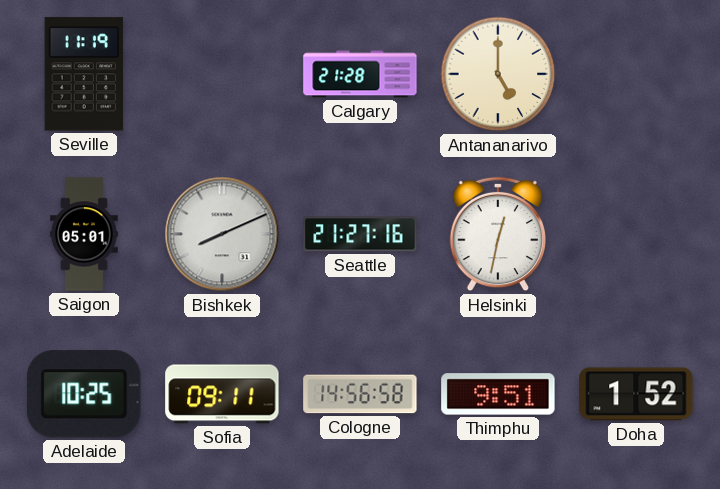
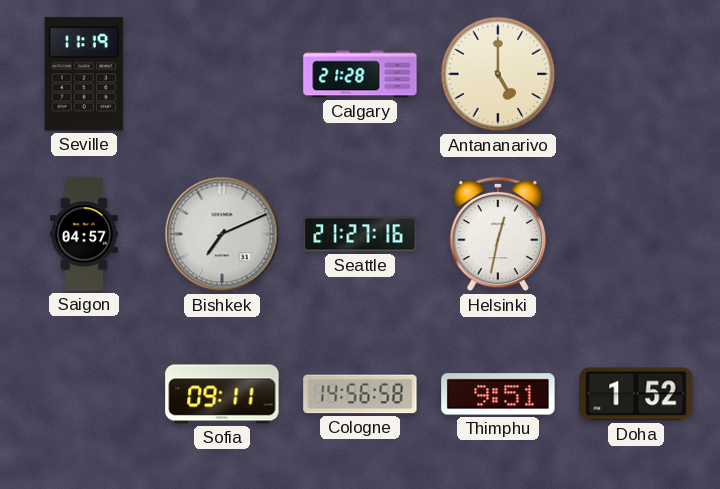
Saigon: 05:01 -> 04:57
Bishkek: 8:11 -> 7:11
Adelaide: 10:25 -> none
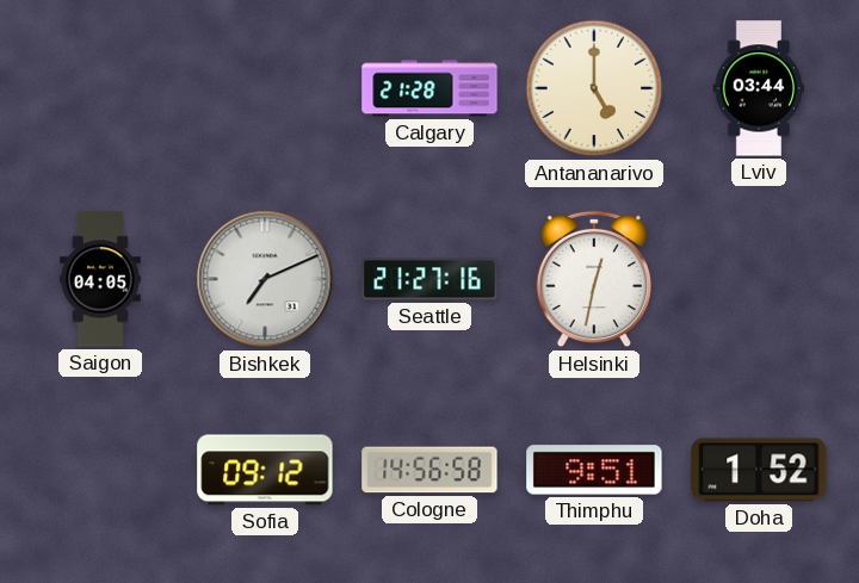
Seville: 11:19 -> none
Lviv: none -> 03:44
Saigon: 04:57 -> 04:05
Sofia: 09:11 -> 09:12
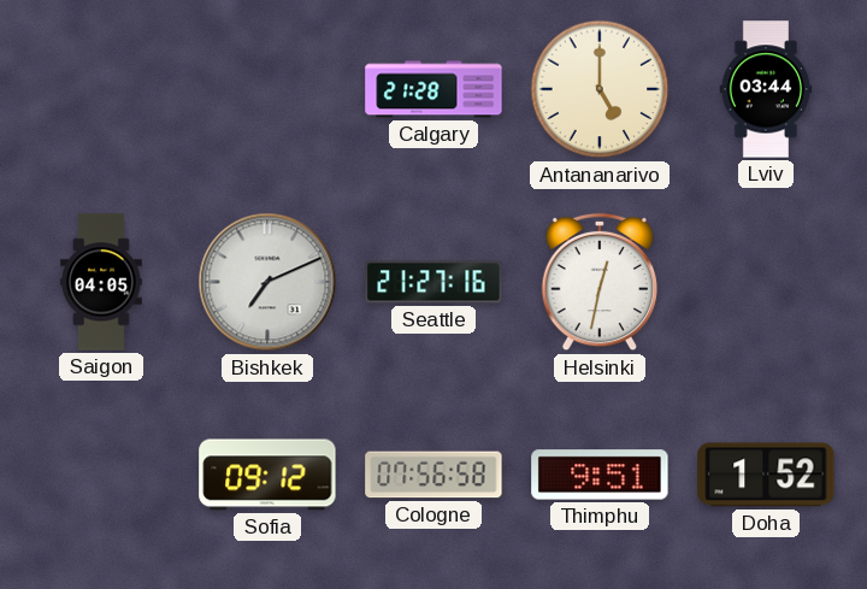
Cologne: 14:56 -> 07:56
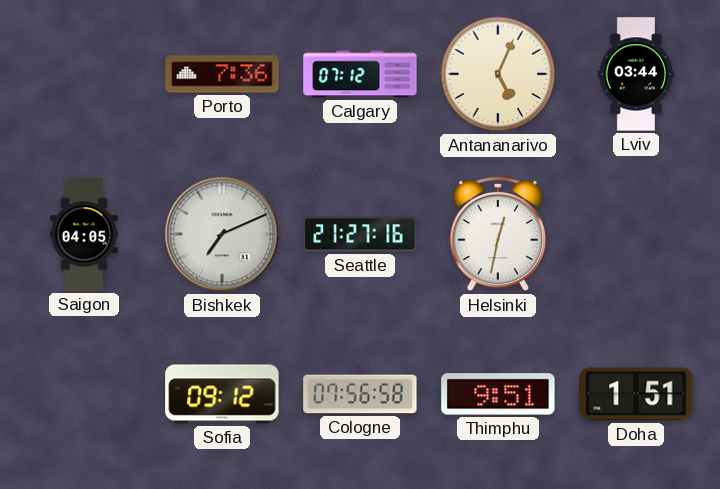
Porto: none -> 7:36
Calgary: 21:28 -> 07:12
Antananarivo: 5:00 -> 5:04
Doha: 1:52 -> 1:51
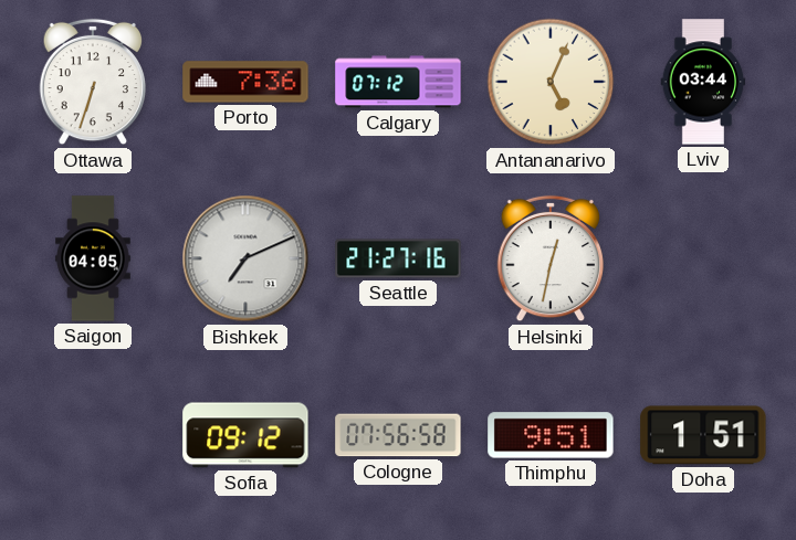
Ottawa: none -> 6:33
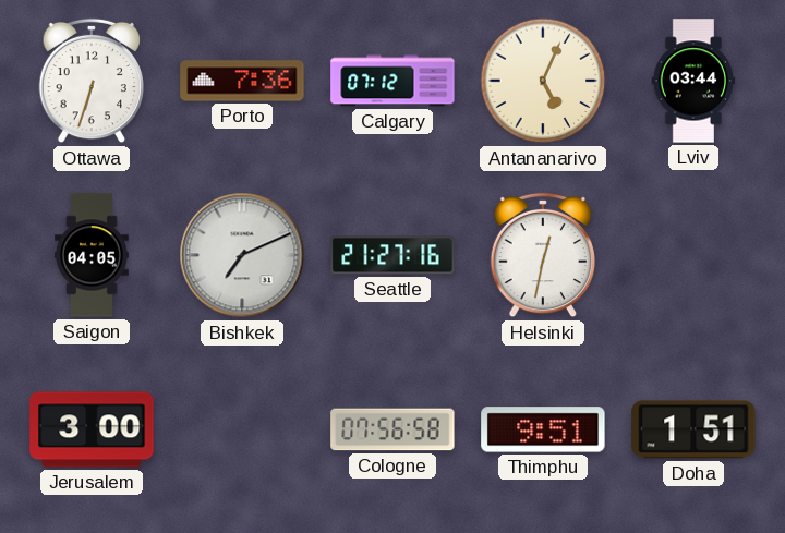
Jerusalem: none -> 3:00
Sofia: 09:12 -> none
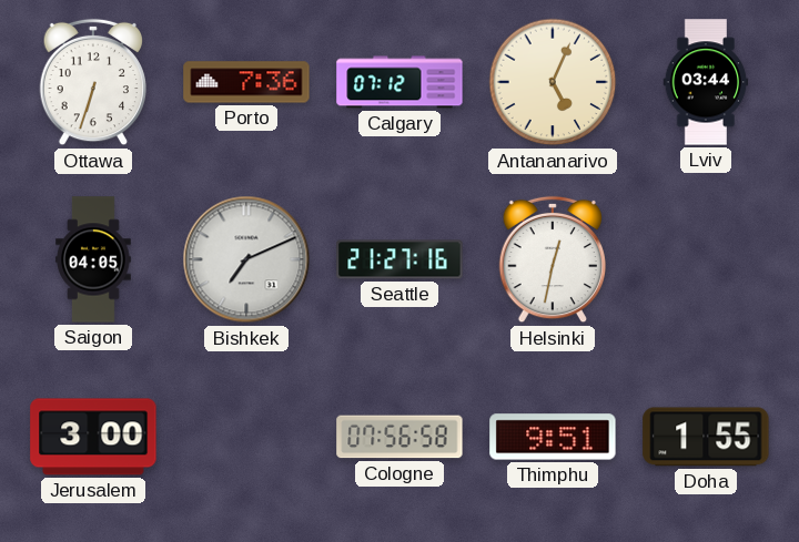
Doha: 1:51 -> 1:55
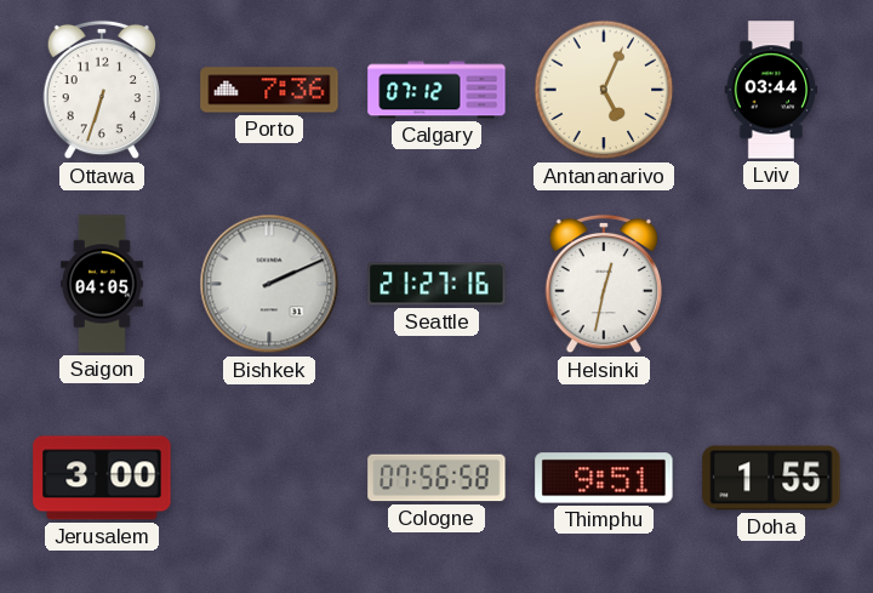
Bishkek: 7:11 -> 2:11
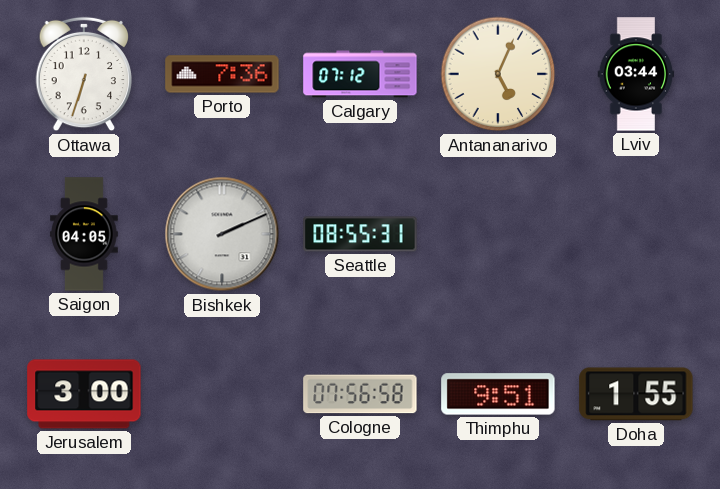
Seattle: 21:27 -> 08:55
Helsinki: 12:32 -> none
